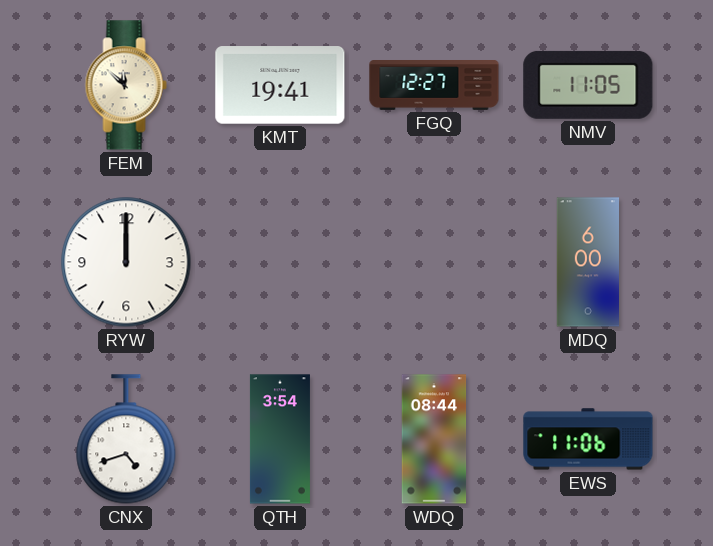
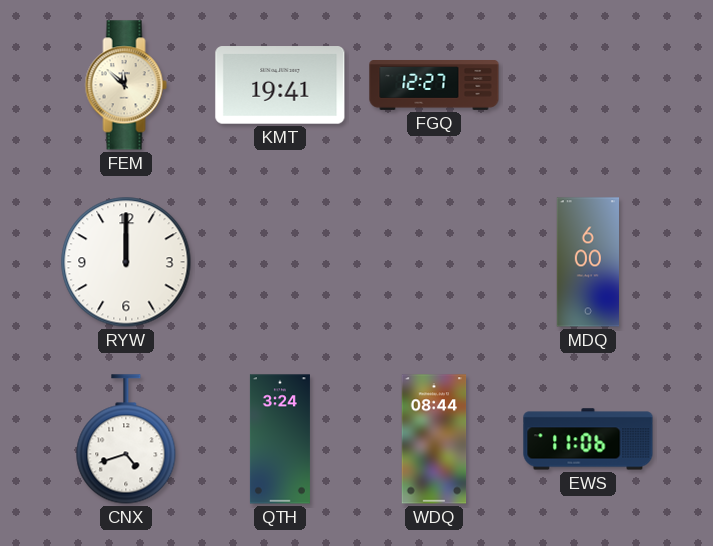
NMV: 11:05 -> none
QTH: 3:54 -> 3:24
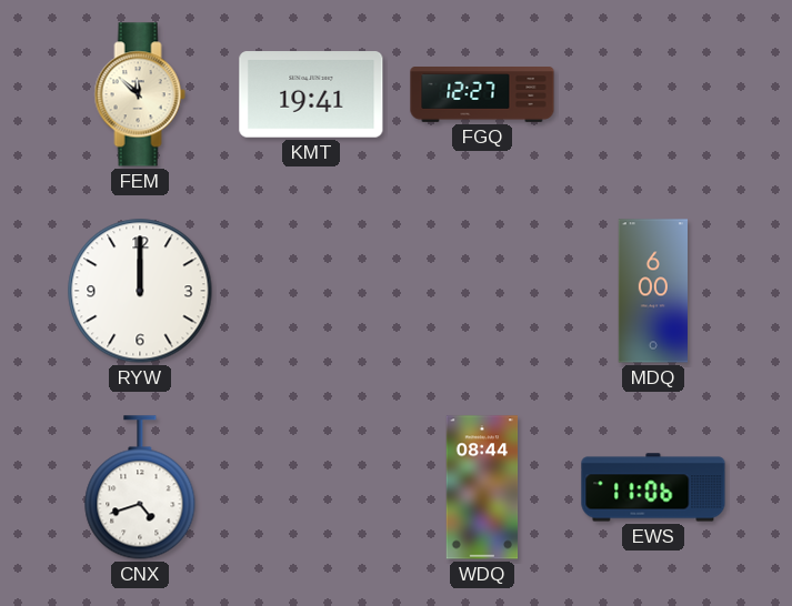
QTH: 3:24 -> none
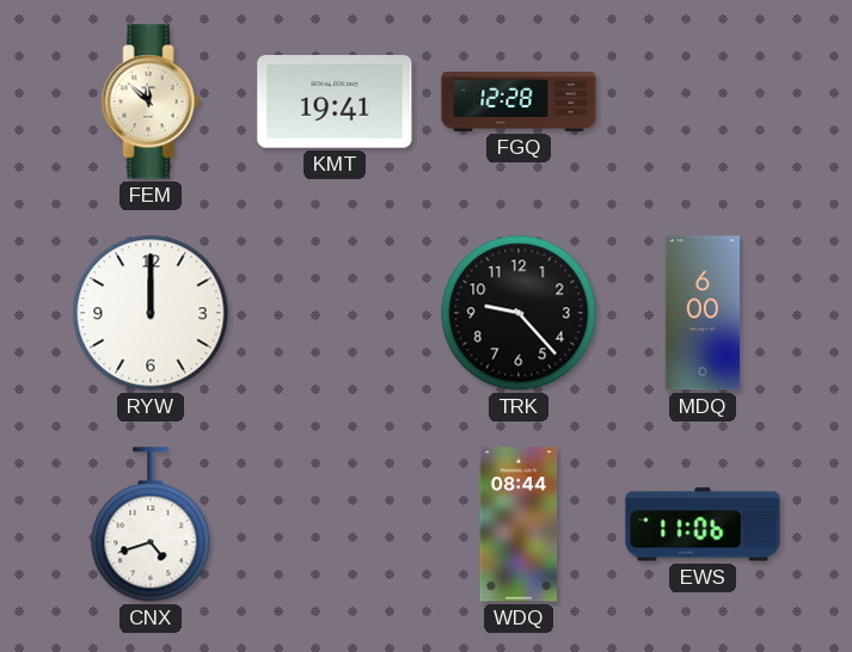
FGQ: 12:27 -> 12:28
TRK: none -> 9:23
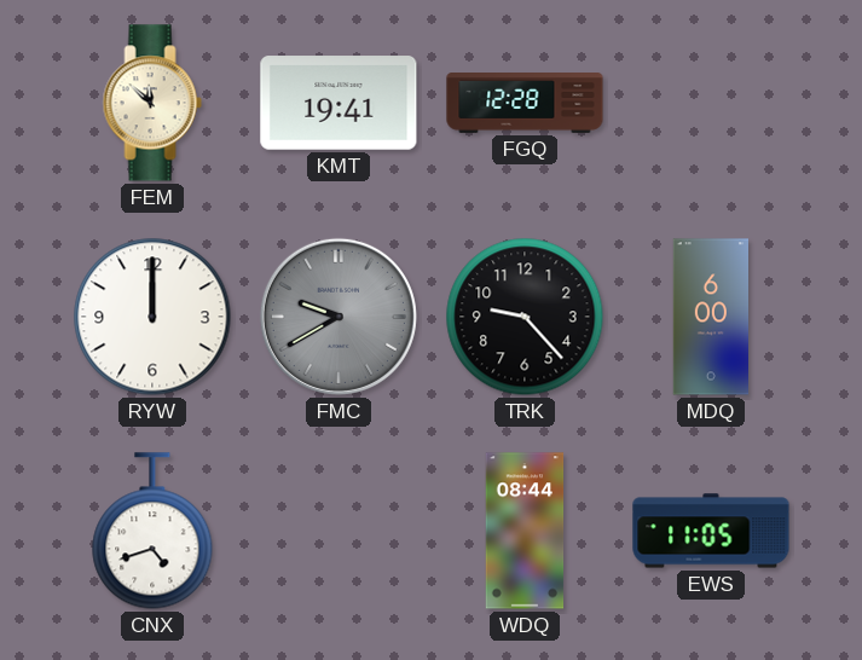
FMC: none -> 9:40
EWS: 11:06 -> 11:05
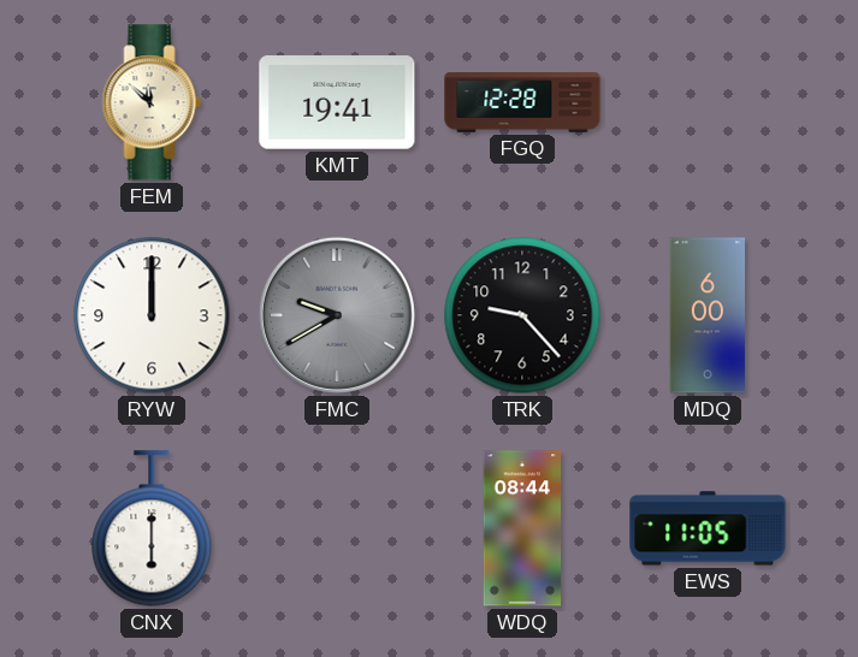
CNX: 4:42 -> 6:00
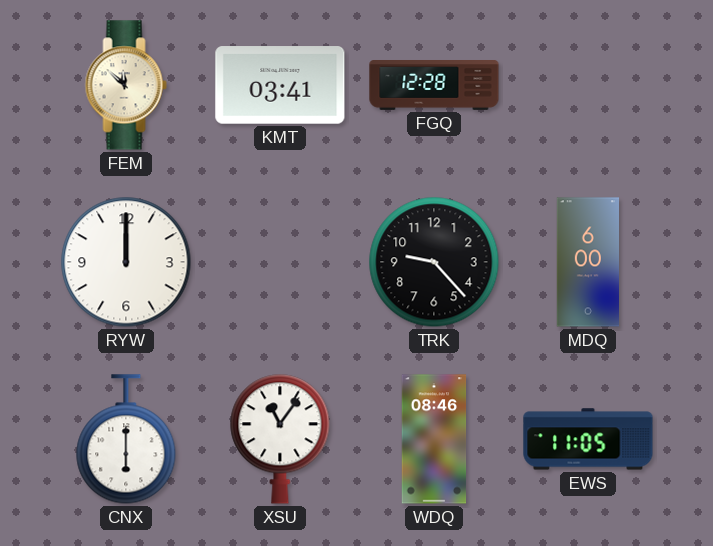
KMT: 19:41 -> 03:41
FMC: 9:40 -> none
XSU: none -> 11:06
WDQ: 08:44 -> 08:46
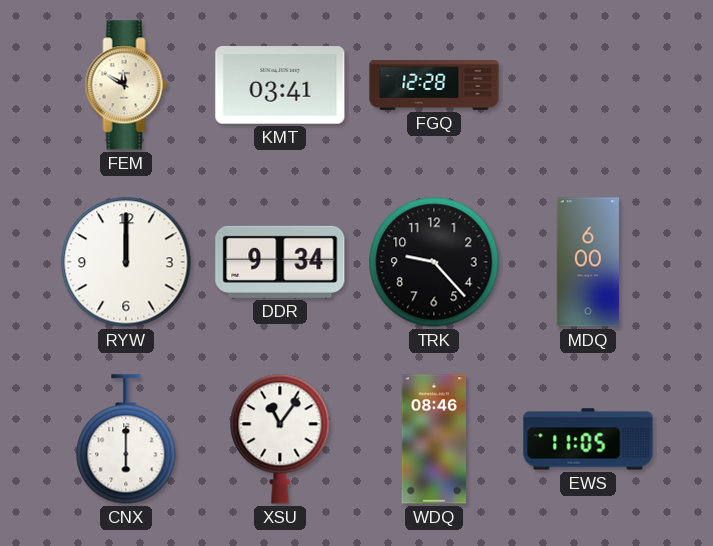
FEM: 11:52 -> 11:50
DDR: none -> 9:34
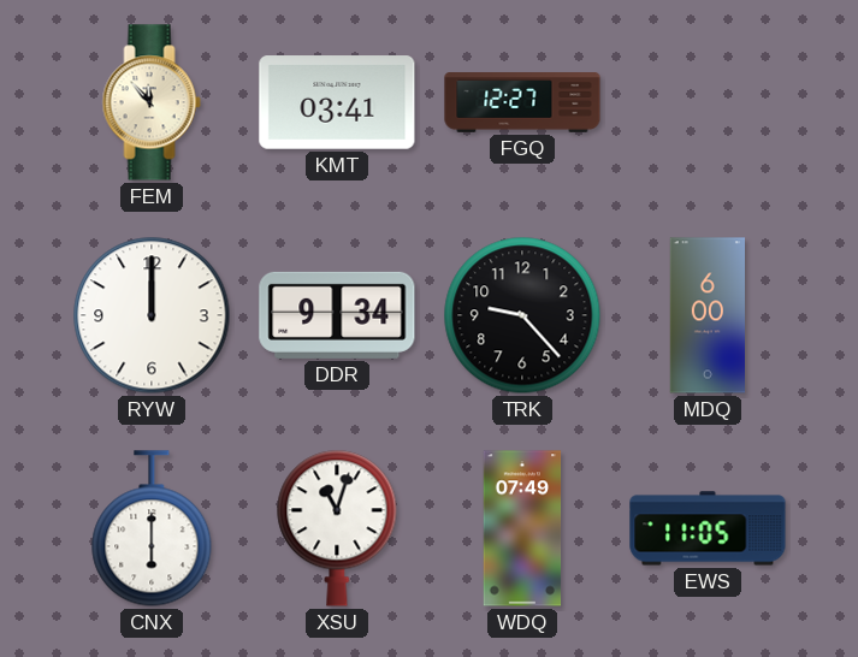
FEM: 11:50 -> 11:53
FGQ: 12:28 -> 12:27
XSU: 11:06 -> 11:03
WDQ: 08:46 -> 07:49
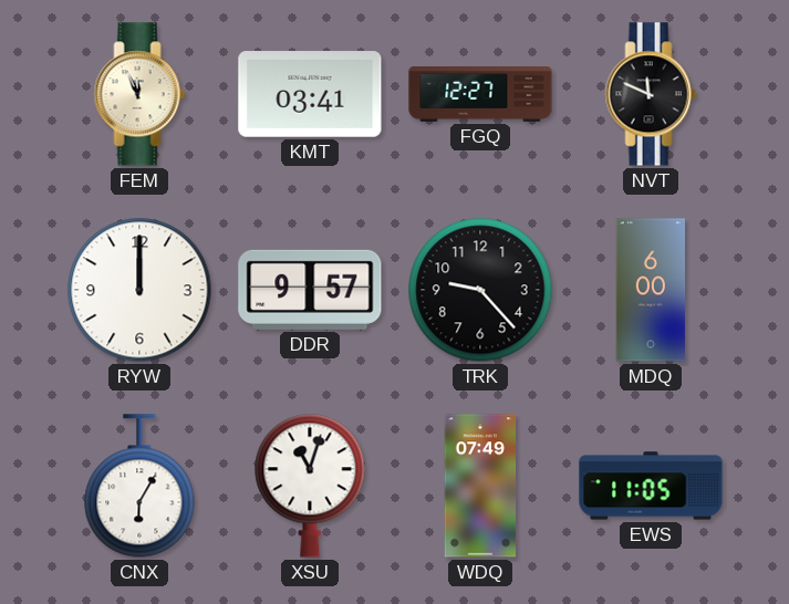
FEM: 11:53 -> 11:56
NVT: none -> 11:49
DDR: 9:34 -> 9:57
CNX: 6:00 -> 6:05
